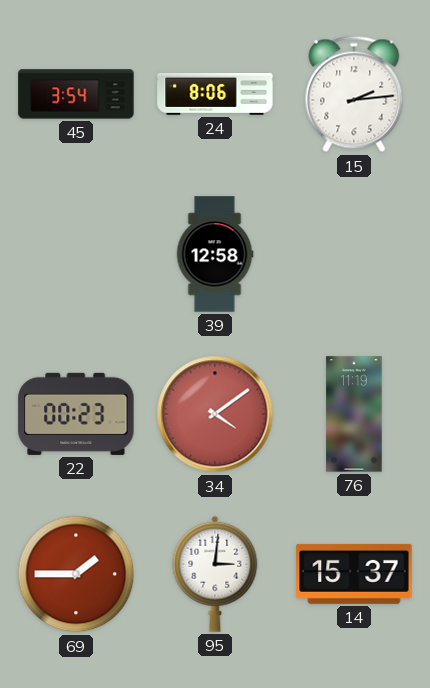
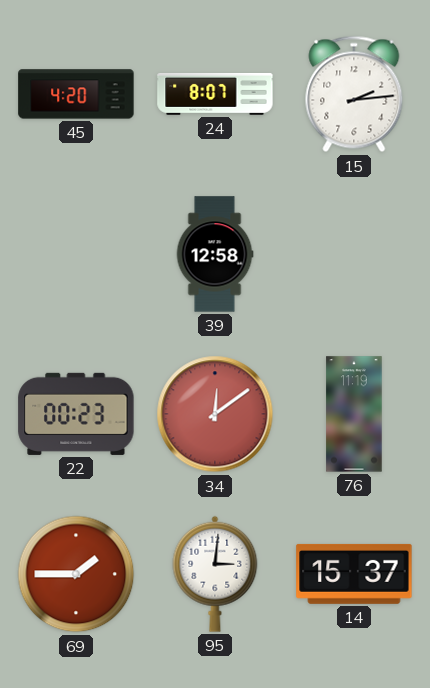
45: 3:54 -> 4:20
24: 8:06 -> 8:07
34: 4:09 -> 12:09
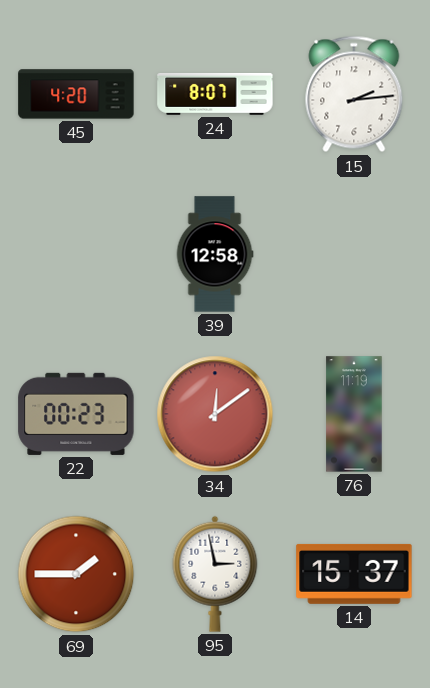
95: 3:01 -> 2:58
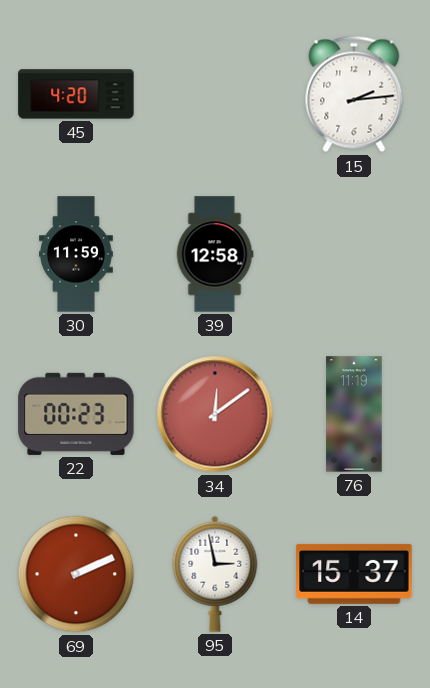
24: 8:07 -> none
30: none -> 11:59
69: 1:45 -> 2:11
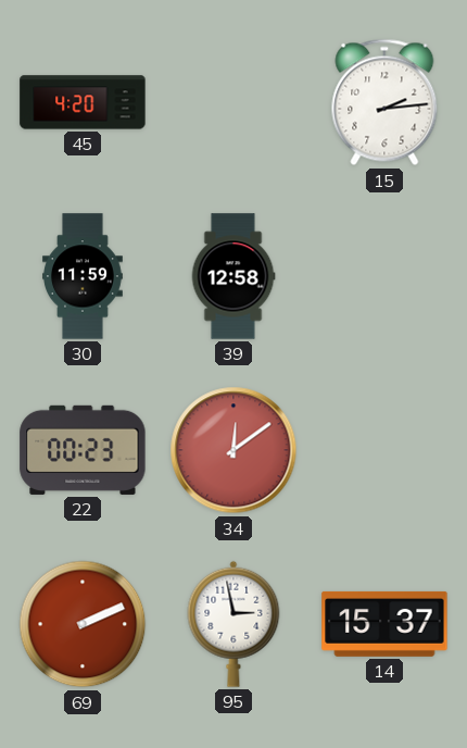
76: 11:19 -> none
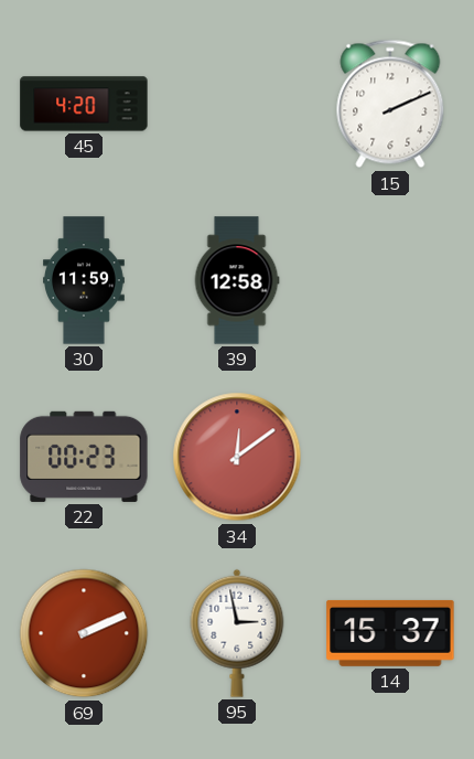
15: 2:14 -> 2:11
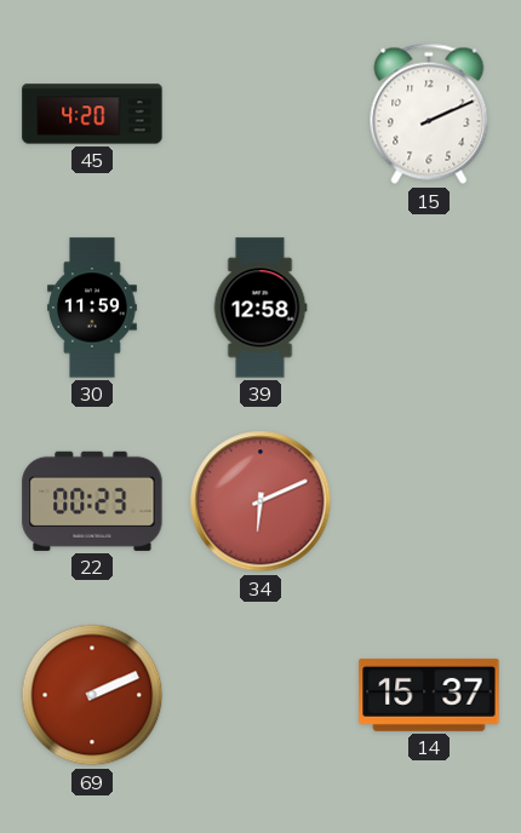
34: 12:09 -> 6:11
95: 2:58 -> none
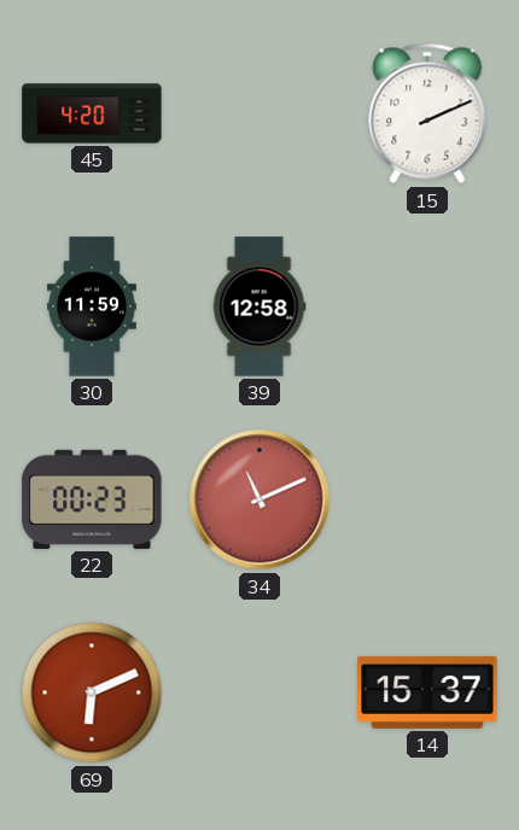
34: 6:11 -> 11:11
69: 2:11 -> 6:11
